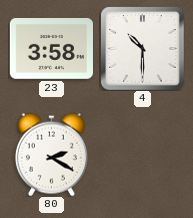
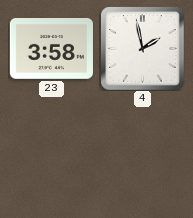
4: 10:30 -> 1:58
80: 2:20 -> none
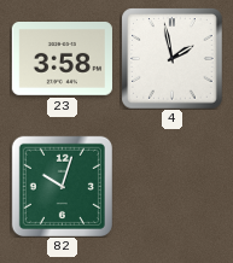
82: none -> 10:03
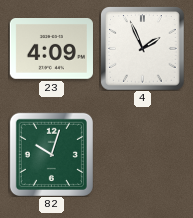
23: 3:58 -> 4:09
4: 1:58 -> 1:56
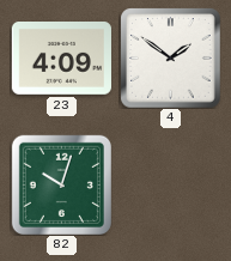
4: 1:56 -> 1:51
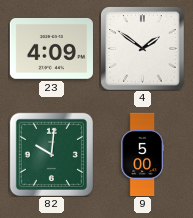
82: 10:03 -> 10:01
9: none -> 5:00
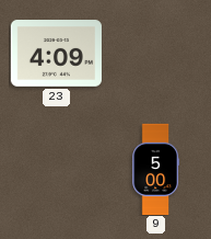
4: 1:51 -> none
82: 10:01 -> none
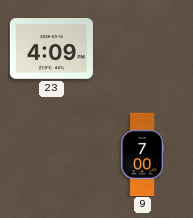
9: 5:00 -> 7:00
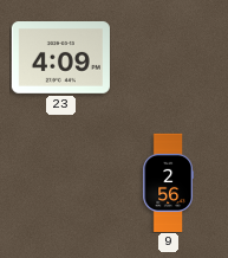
9: 7:00 -> 2:56
